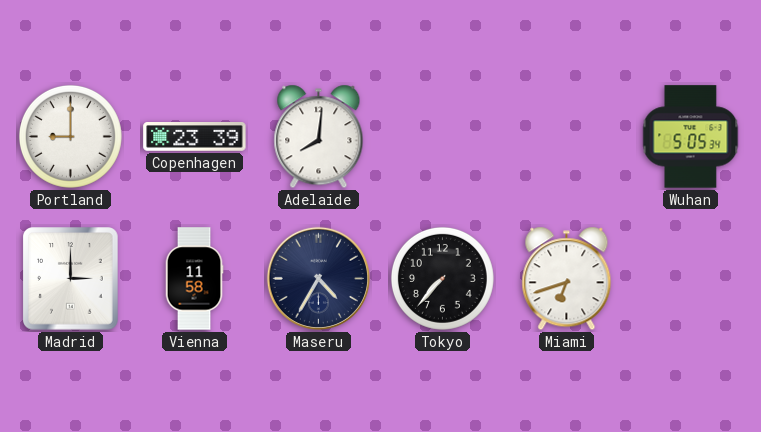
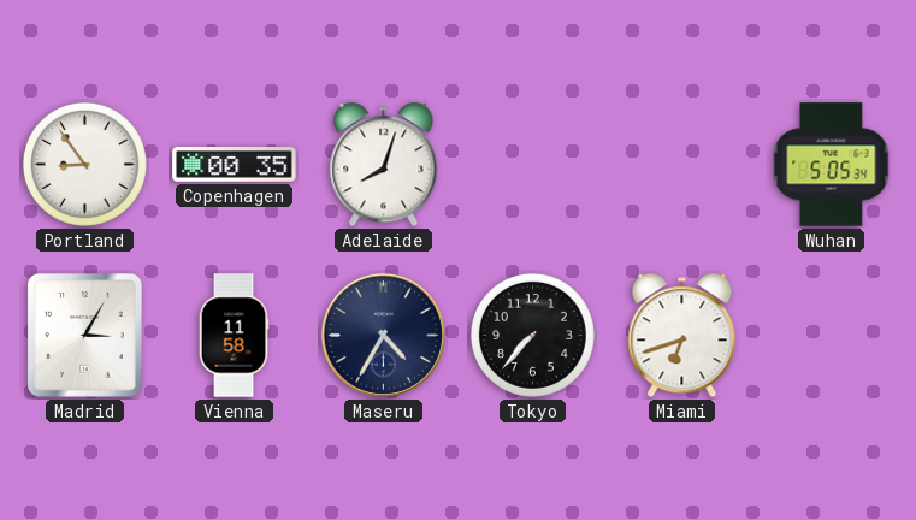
Portland: 9:00 -> 8:54
Copenhagen: 23:39 -> 00:35
Adelaide: 8:01 -> 8:03
Madrid: 3:00 -> 3:05
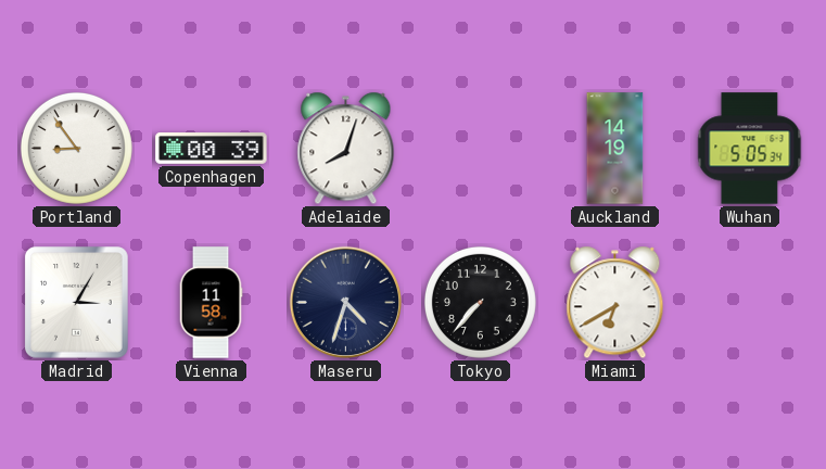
Copenhagen: 00:35 -> 00:39
Auckland: none -> 14:19
Maseru: 4:35 -> 4:33
Miami: 6:42 -> 6:40
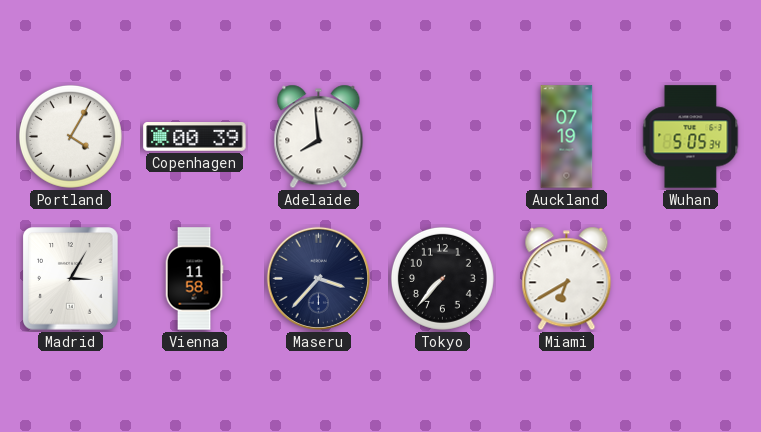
Portland: 8:54 -> 4:05
Adelaide: 8:03 -> 7:59
Auckland: 14:19 -> 07:19
Maseru: 4:33 -> 3:37
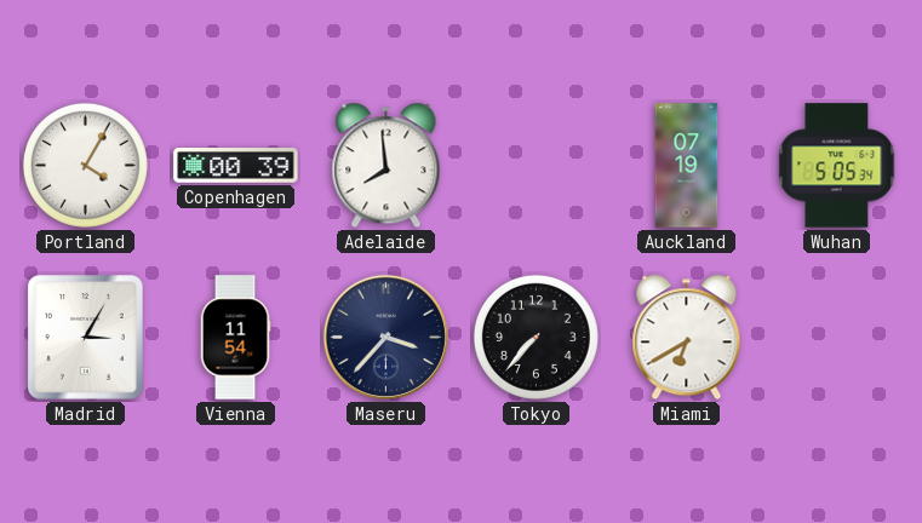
Vienna: 11:58 -> 11:54
